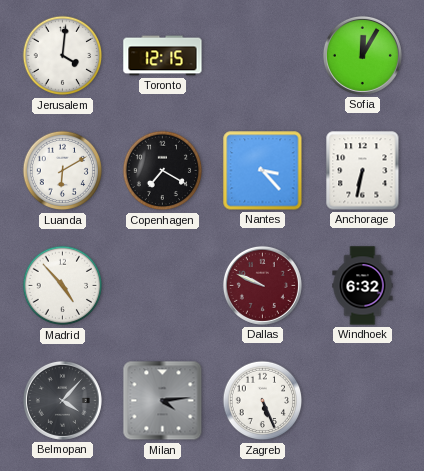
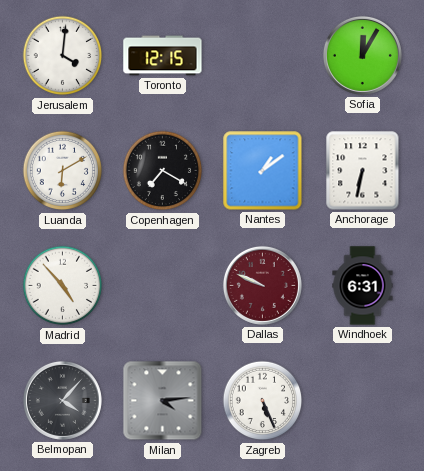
Nantes: 3:23 -> 1:09
Windhoek: 6:32 -> 6:31
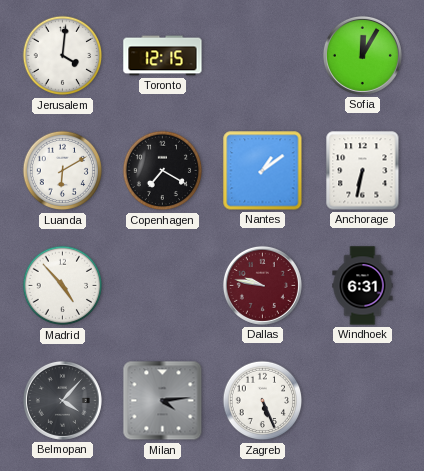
Dallas: 9:49 -> 9:47
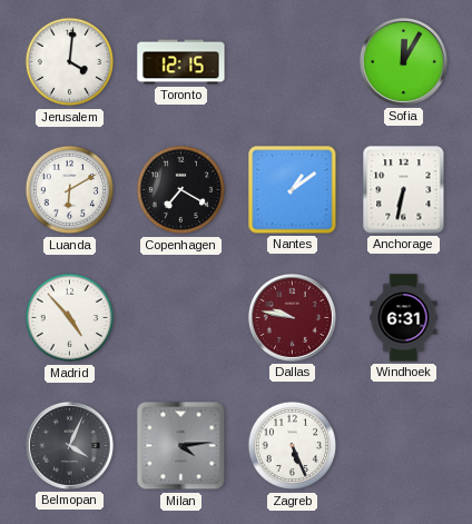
Belmopan: 4:07 -> 4:04
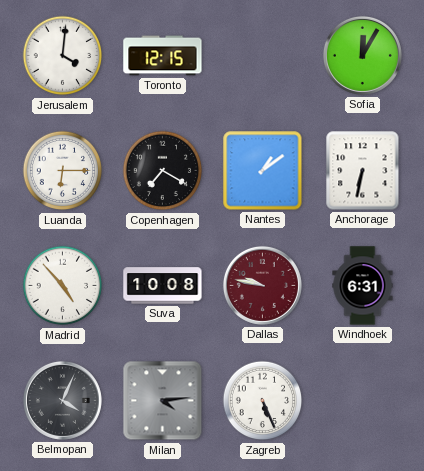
Luanda: 6:10 -> 6:15
Suva: none -> 10:08
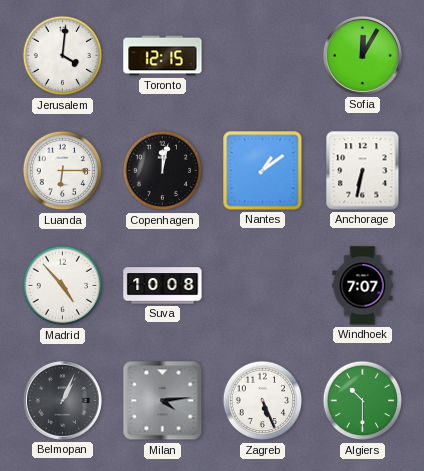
Copenhagen: 7:20 -> 12:02
Dallas: 9:47 -> none
Windhoek: 6:31 -> 7:07
Belmopan: 4:04 -> 1:04
Algiers: none -> 10:30
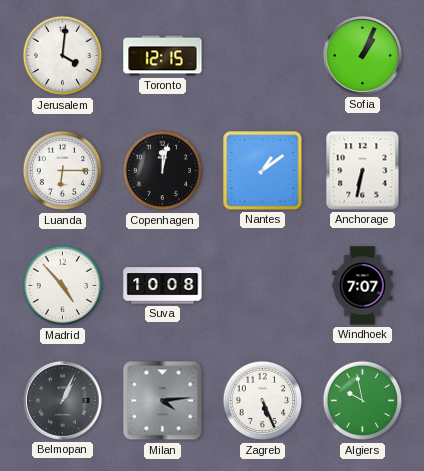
Sofia: 12:05 -> 1:04
Algiers: 10:30 -> 9:58
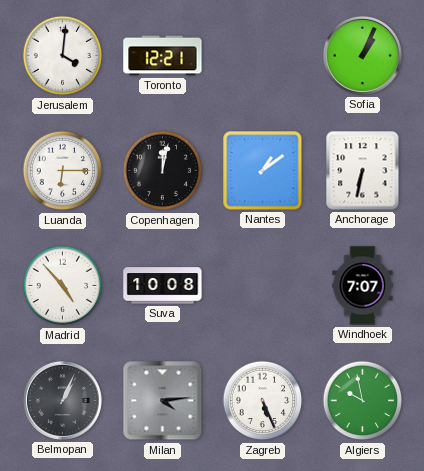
Toronto: 12:15 -> 12:21
